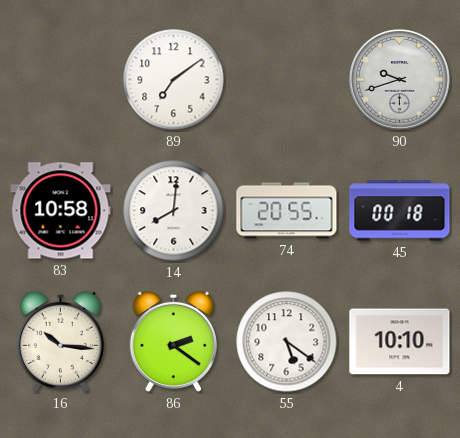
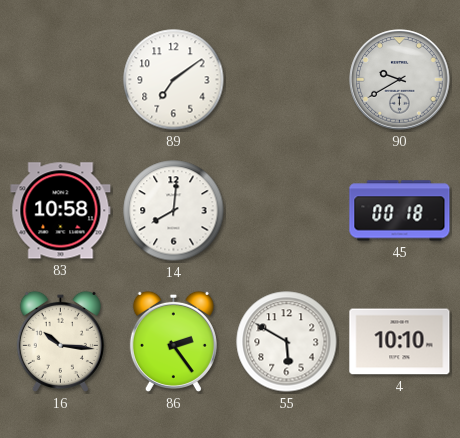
90: 9:42 -> 9:40
74: 20:55 -> none
86: 2:21 -> 2:24
55: 5:21 -> 5:50
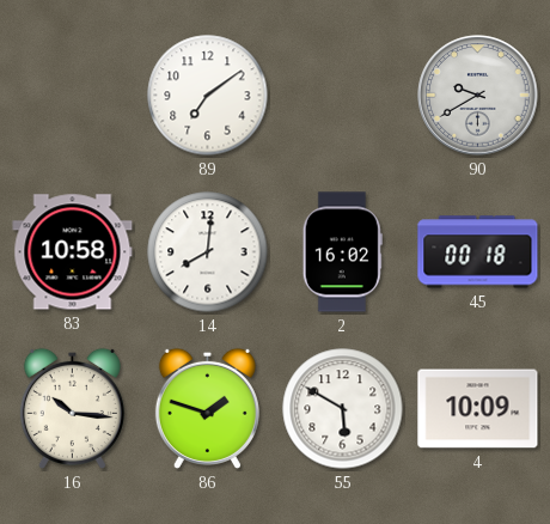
2: none -> 16:02
86: 2:24 -> 1:48
4: 10:10 -> 10:09
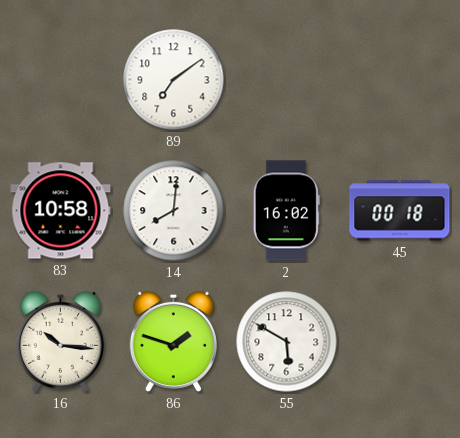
90: 9:40 -> none
4: 10:09 -> none
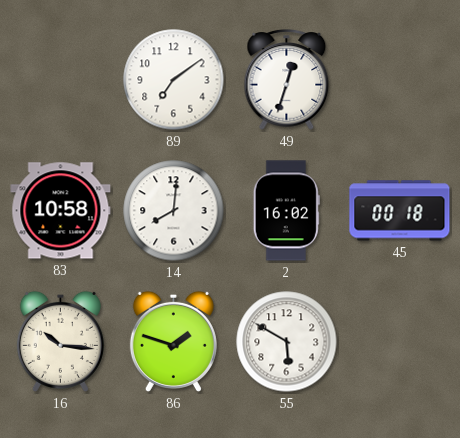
49: none -> 12:33
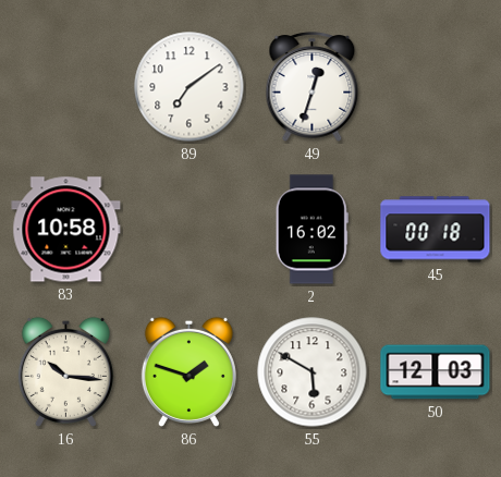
14: 8:01 -> none
50: none -> 12:03
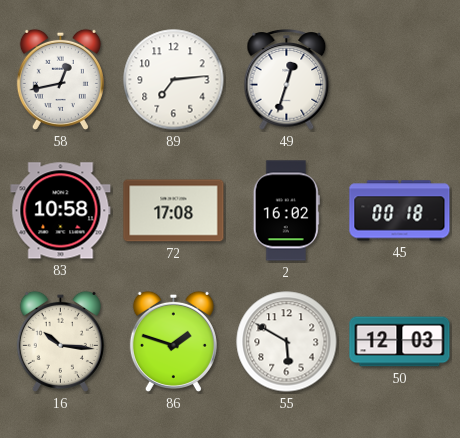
58: none -> 12:43
89: 7:09 -> 7:14
72: none -> 17:08
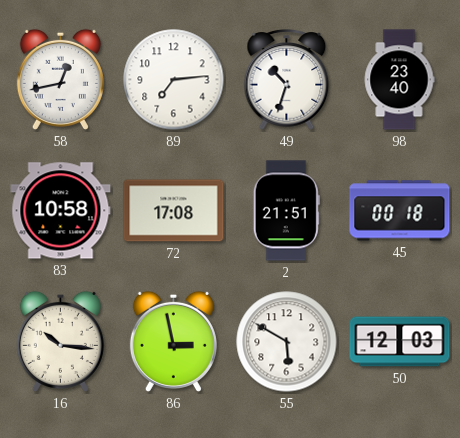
49: 12:33 -> 10:33
98: none -> 23:40
2: 16:02 -> 21:51
86: 1:48 -> 2:58
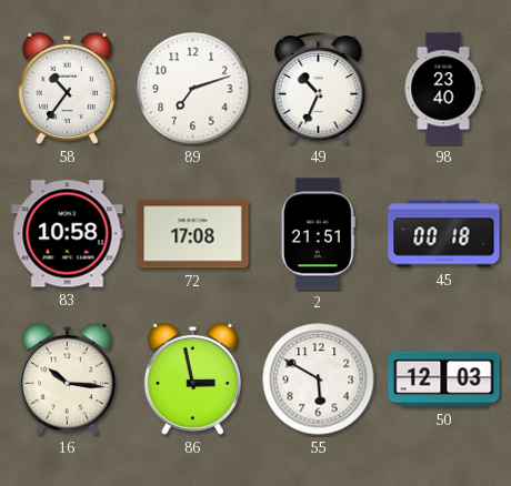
58: 12:43 -> 10:36
89: 7:14 -> 7:12
49: 10:33 -> 10:34
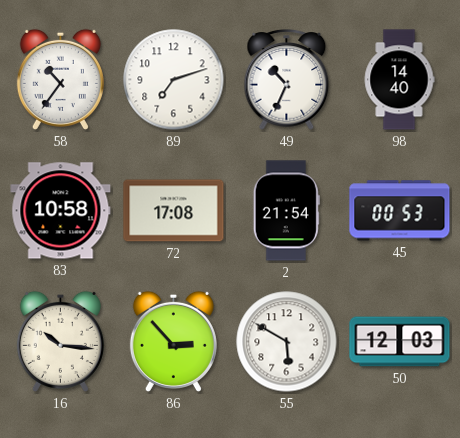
98: 23:40 -> 14:40
2: 21:51 -> 21:54
45: 00:18 -> 00:53
86: 2:58 -> 2:53
